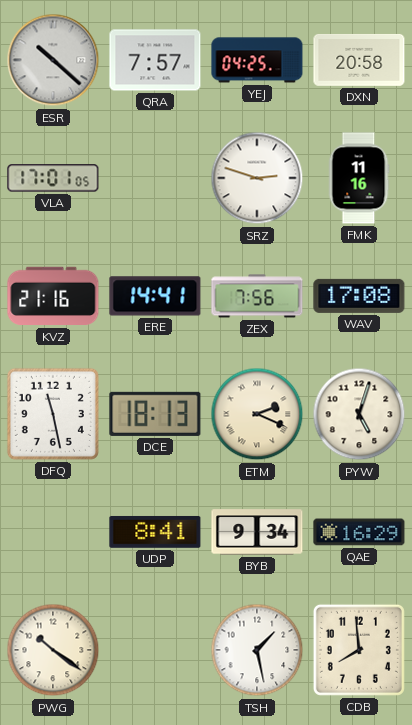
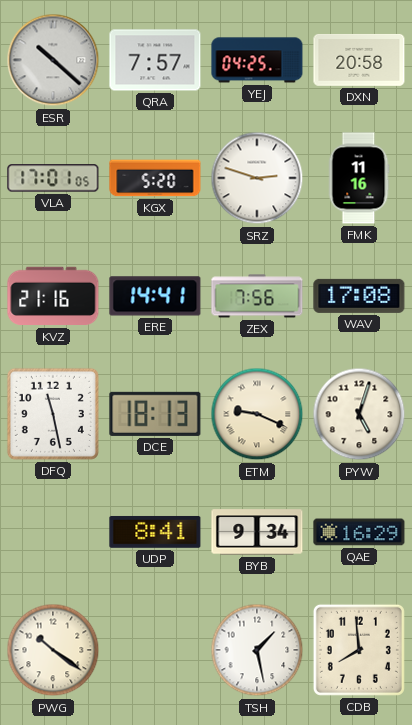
KGX: none -> 5:20
ETM: 2:19 -> 9:19
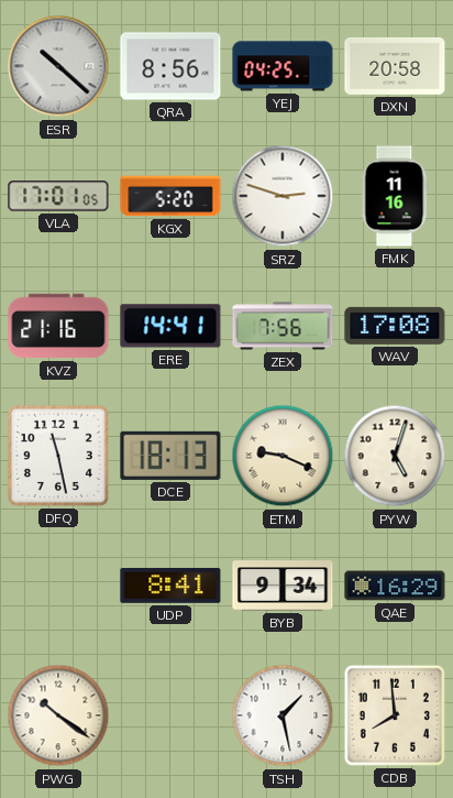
QRA: 7:57 -> 8:56
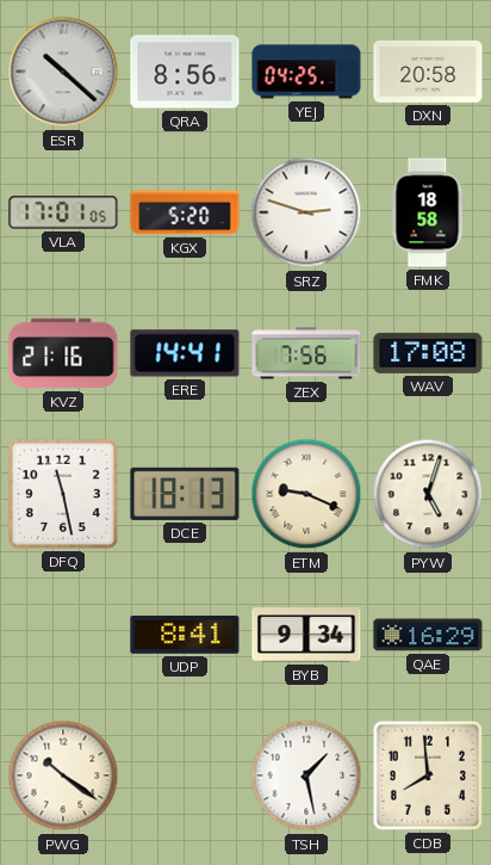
FMK: 11:16 -> 18:58
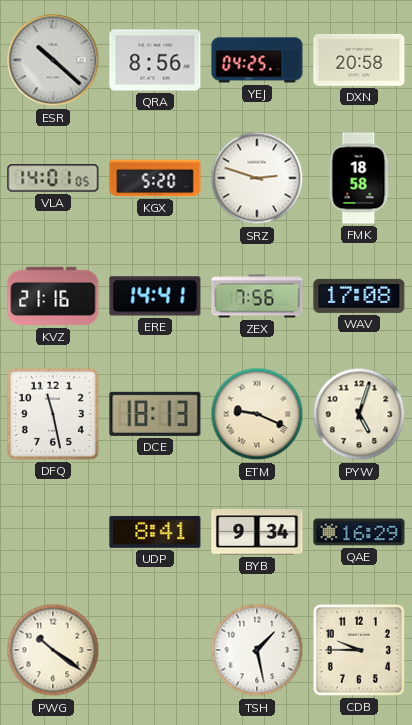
VLA: 17:01 -> 14:01
CDB: 7:59 -> 9:45
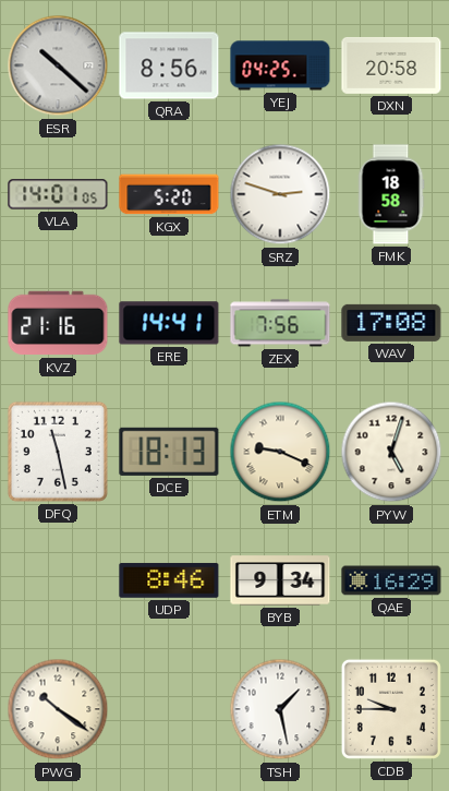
UDP: 8:41 -> 8:46
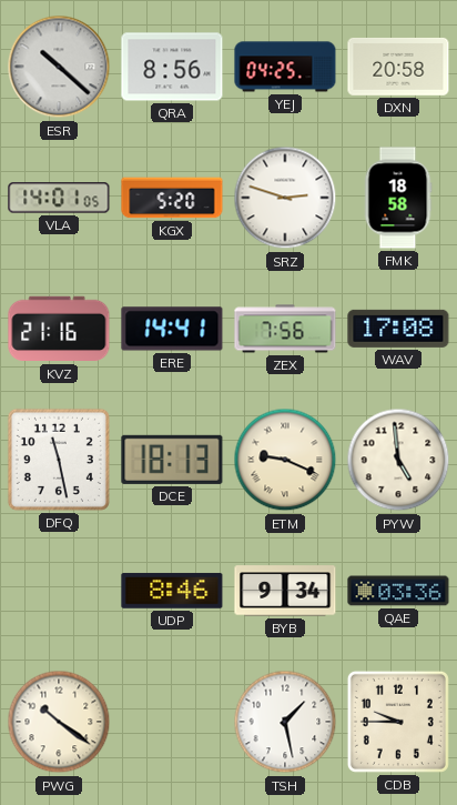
PYW: 5:03 -> 4:59
QAE: 16:29 -> 03:36
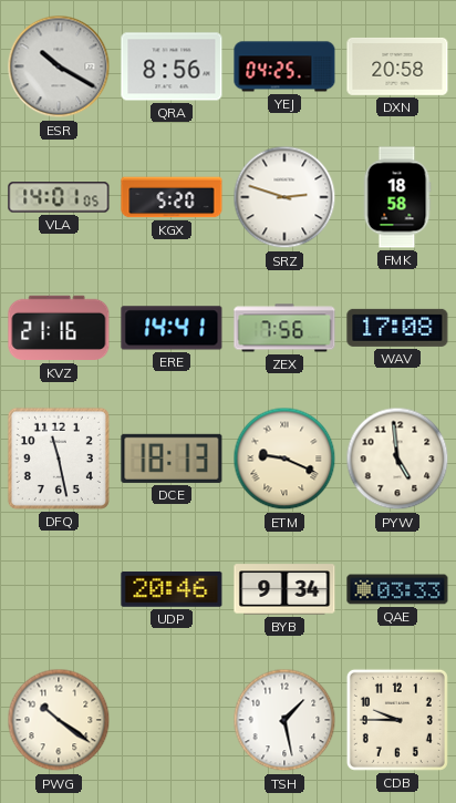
ESR: 10:22 -> 10:20
UDP: 8:46 -> 20:46
QAE: 03:36 -> 03:33
